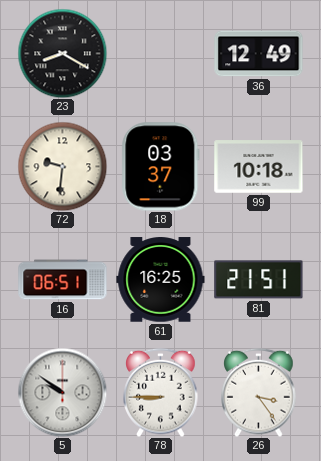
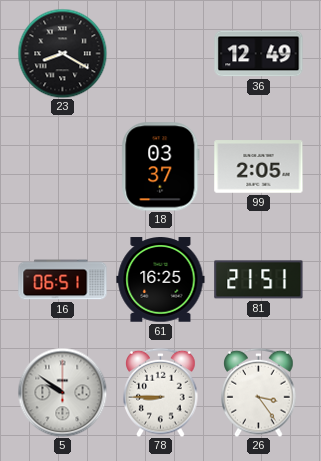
72: 9:31 -> none
99: 10:18 -> 2:05
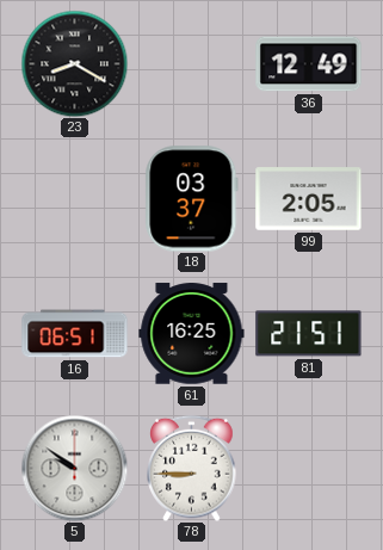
26: 3:24 -> none
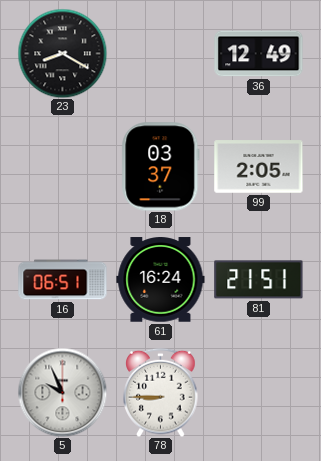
61: 16:25 -> 16:24
5: 9:51 -> 9:56
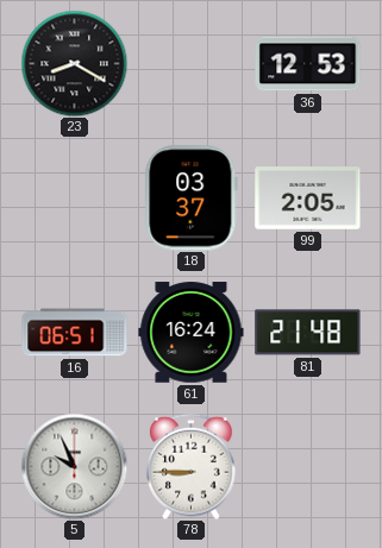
36: 12:49 -> 12:53
81: 21:51 -> 21:48
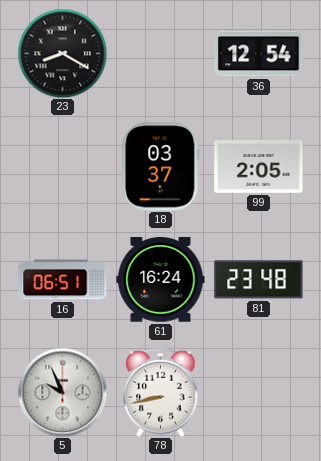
36: 12:53 -> 12:54
81: 21:48 -> 23:48
78: 8:45 -> 8:43
